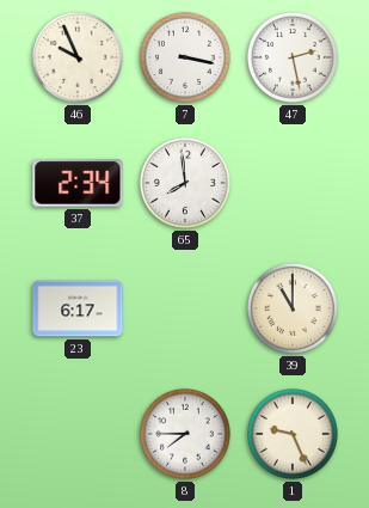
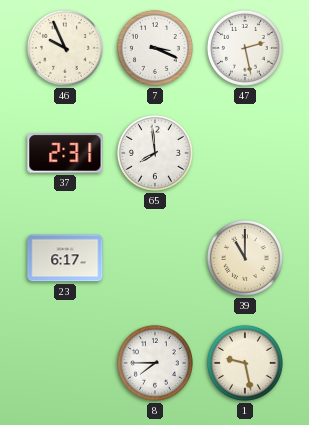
7: 3:17 -> 3:19
37: 2:34 -> 2:31
1: 9:26 -> 9:28
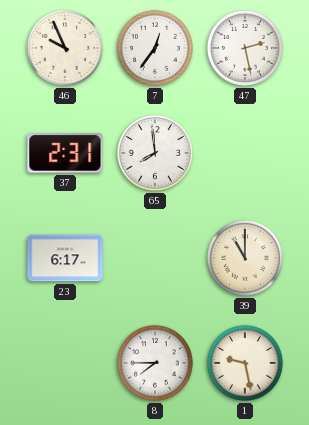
7: 3:19 -> 12:36
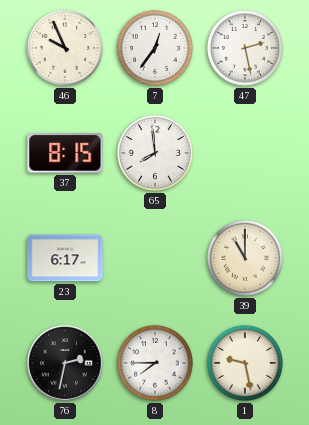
37: 2:31 -> 8:15
76: none -> 2:32
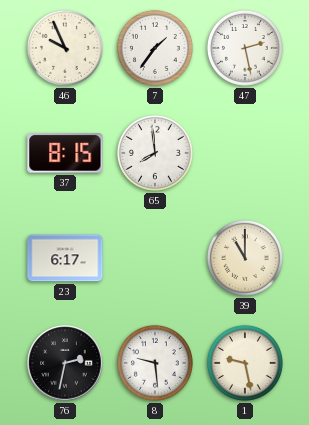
7: 12:36 -> 1:36
8: 7:45 -> 9:29
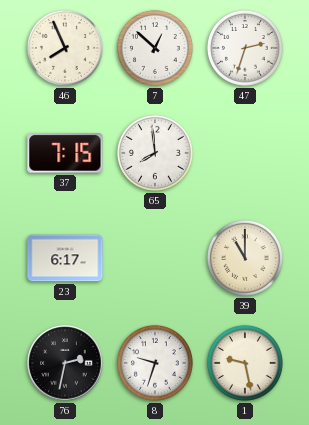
46: 9:56 -> 7:56
7: 1:36 -> 12:52
47: 2:28 -> 2:33
37: 8:15 -> 7:15
8: 9:29 -> 9:33
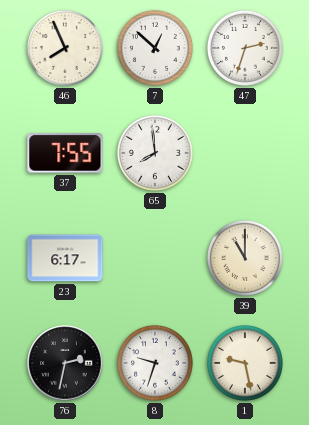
37: 7:15 -> 7:55
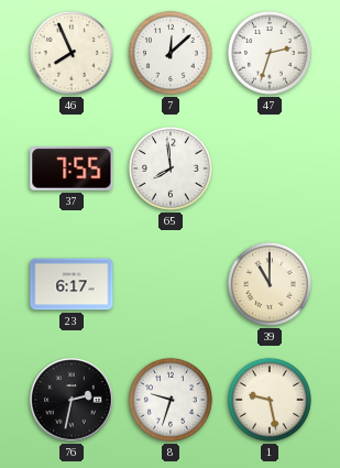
7: 12:52 -> 12:08
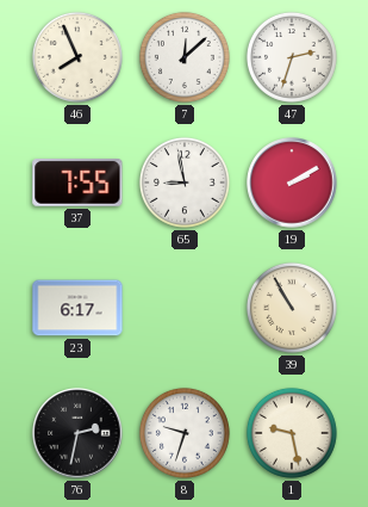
65: 7:59 -> 8:58
19: none -> 2:10
39: 11:00 -> 10:55
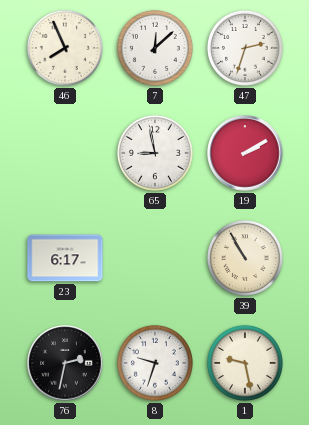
37: 7:55 -> none
